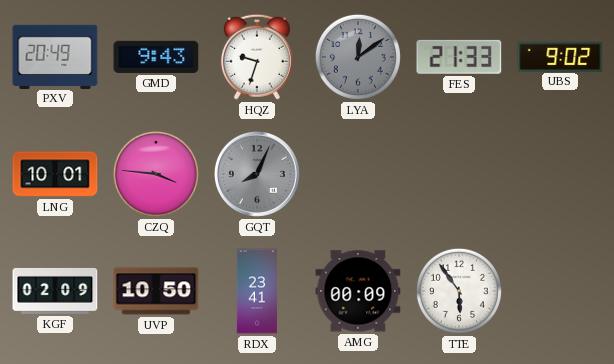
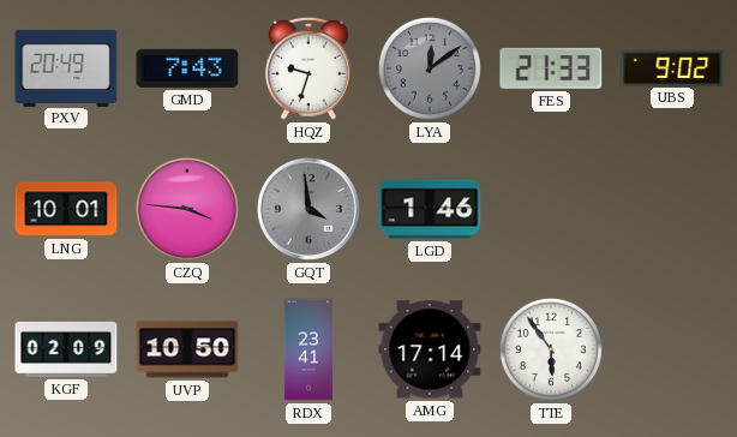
GMD: 9:43 -> 7:43
GQT: 8:04 -> 3:59
LGD: none -> 1:46
AMG: 00:09 -> 17:14
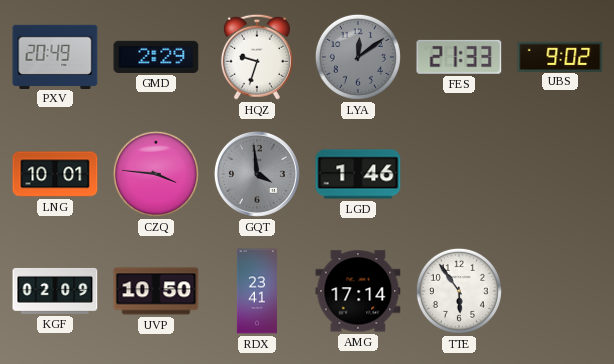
GMD: 7:43 -> 2:29
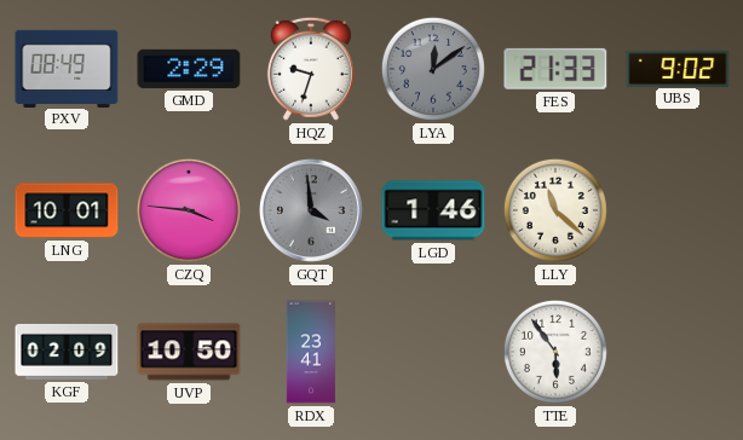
PXV: 20:49 -> 08:49
LLY: none -> 11:22
AMG: 17:14 -> none
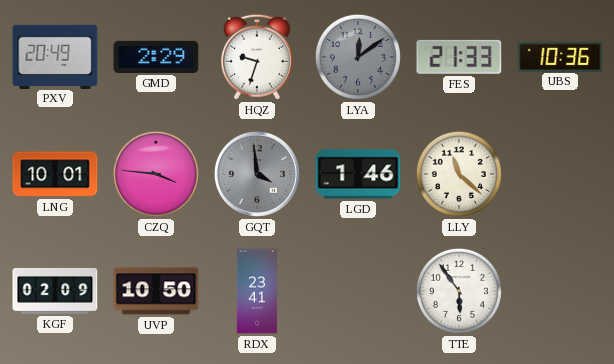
PXV: 08:49 -> 20:49
UBS: 9:02 -> 10:36
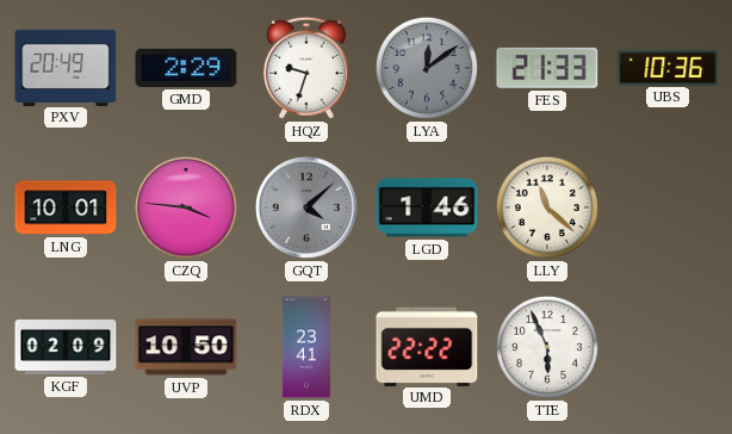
GQT: 3:59 -> 4:08
UMD: none -> 22:22
TTE: 5:54 -> 5:56
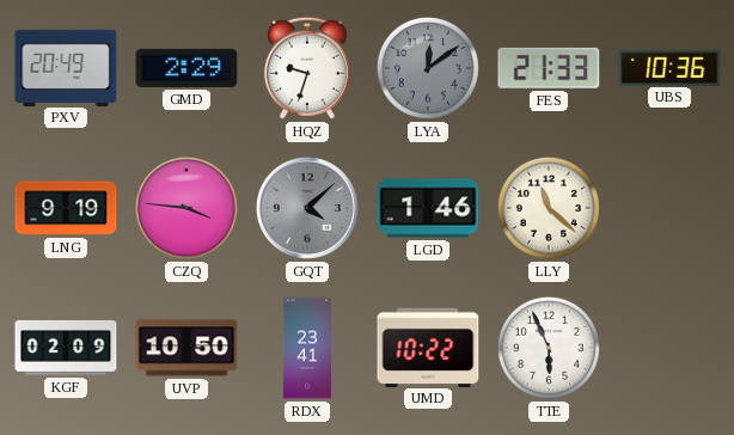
LNG: 10:01 -> 9:19
UMD: 22:22 -> 10:22
